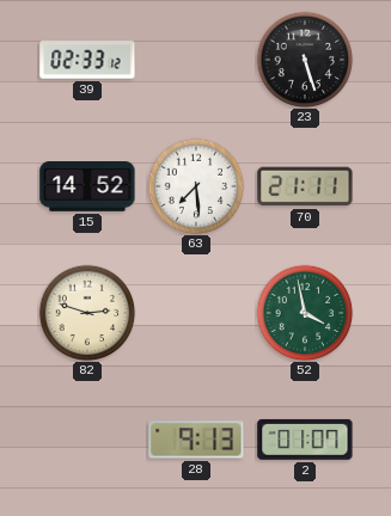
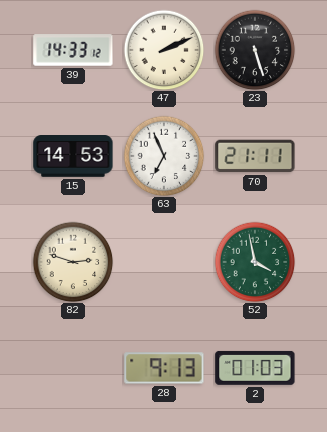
39: 02:33 -> 14:33
47: none -> 2:11
15: 14:52 -> 14:53
63: 7:29 -> 6:56
2: 01:07 -> 01:03
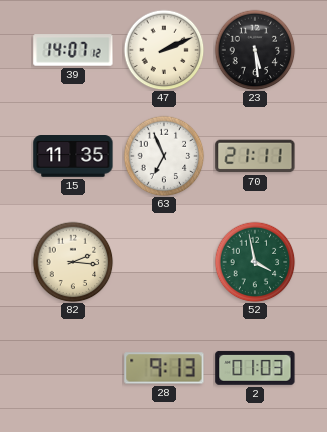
39: 14:33 -> 14:07
23: 5:27 -> 5:29
15: 14:53 -> 11:35
82: 2:48 -> 2:16
